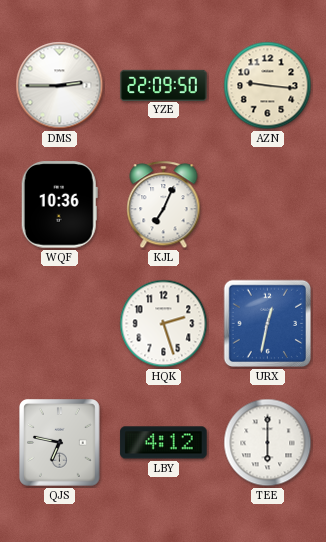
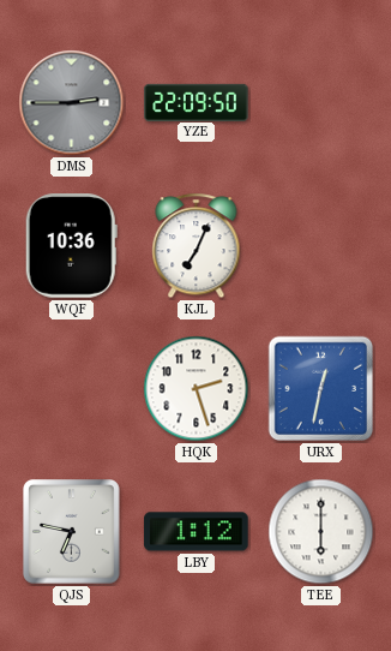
DMS dial: white -> grey
AZN: 9:16 -> none
LBY: 4:12 -> 1:12
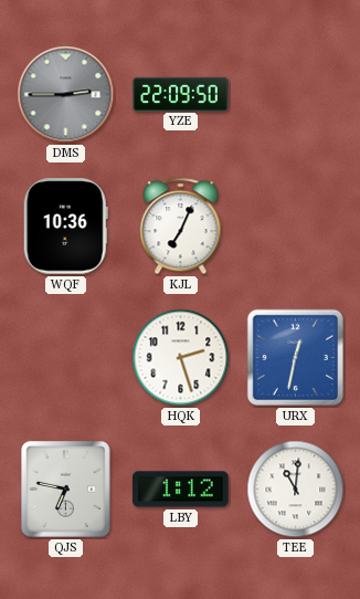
TEE: 6:00 -> 11:01
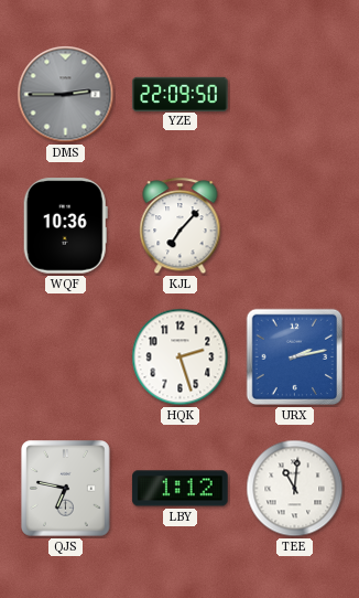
KJL: 7:04 -> 7:07
URX: 12:32 -> 2:13
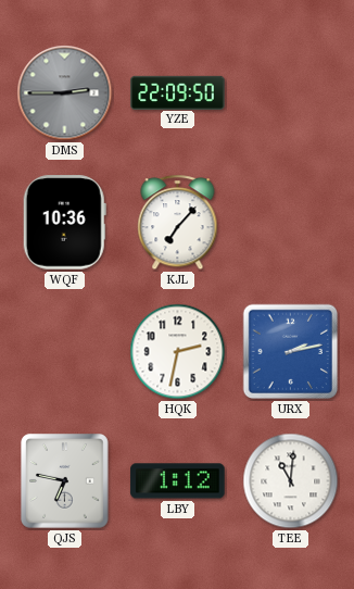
HQK: 2:27 -> 2:32
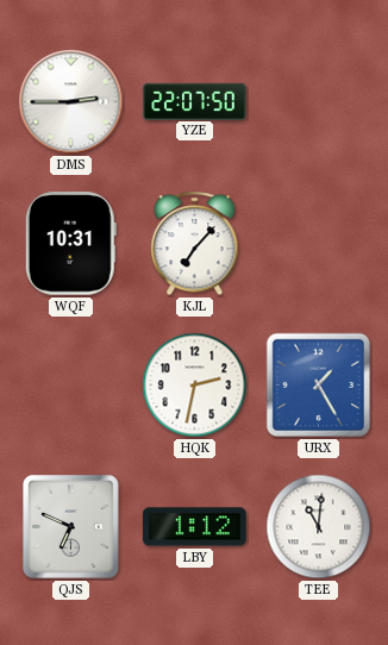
DMS dial: grey -> white
YZE: 22:09 -> 22:07
WQF: 10:36 -> 10:31
URX: 2:13 -> 1:25
QJS: 6:47 -> 6:49
